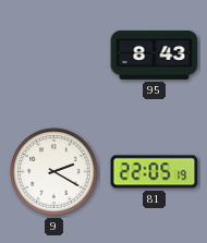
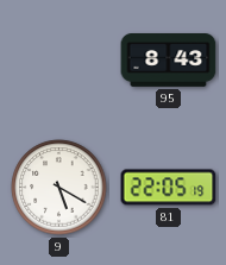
9: 2:20 -> 5:20
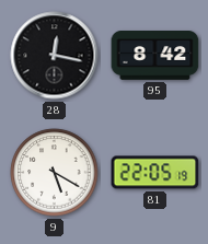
28: none -> 12:17
95: 8:43 -> 8:42
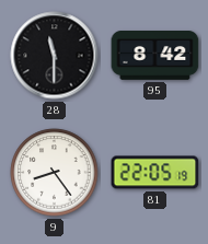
28: 12:17 -> 11:30
9: 5:20 -> 8:24
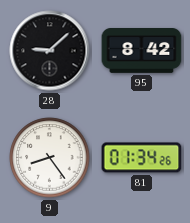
28: 11:30 -> 9:08
81: 22:05 -> 01:34
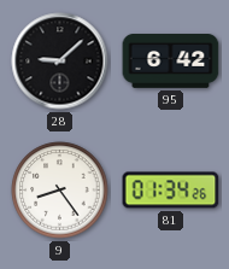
95: 8:42 -> 6:42
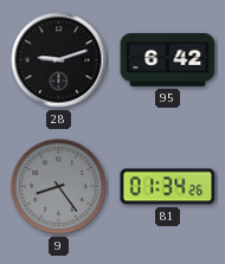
28: 9:08 -> 9:12
9 dial: white -> grey
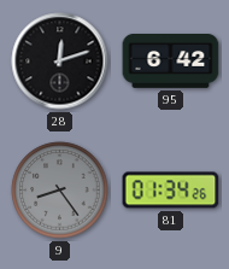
28: 9:12 -> 12:12
